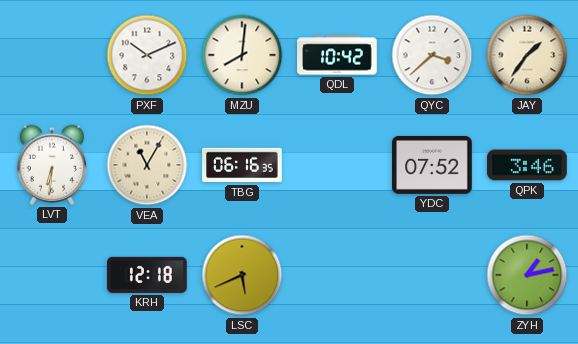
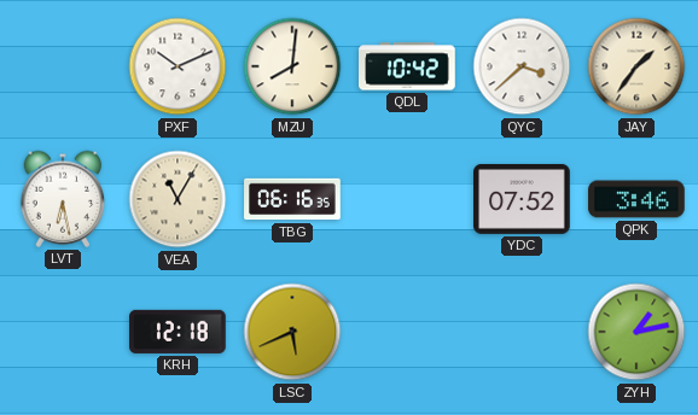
LVT: 6:31 -> 6:28
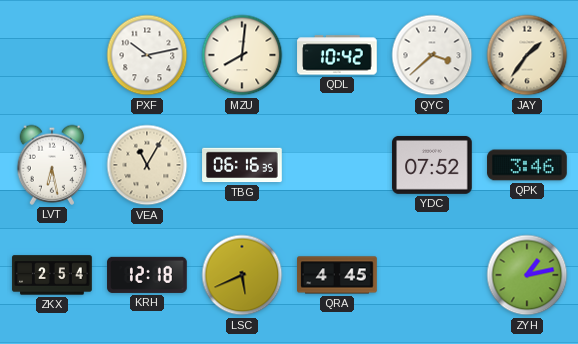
PXF: 10:11 -> 10:13
ZKX: none -> 2:54
QRA: none -> 4:45
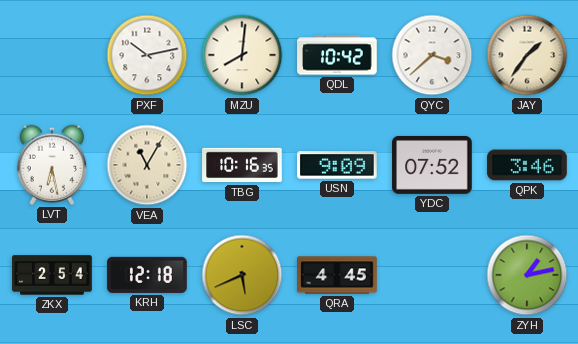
TBG: 06:16 -> 10:16
USN: none -> 9:09
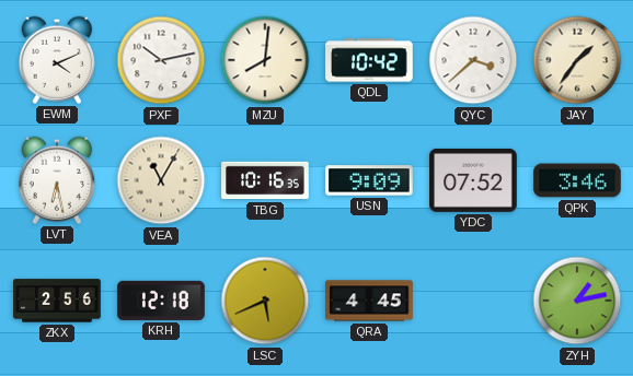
EWM: none -> 4:11
ZKX: 2:54 -> 2:56
